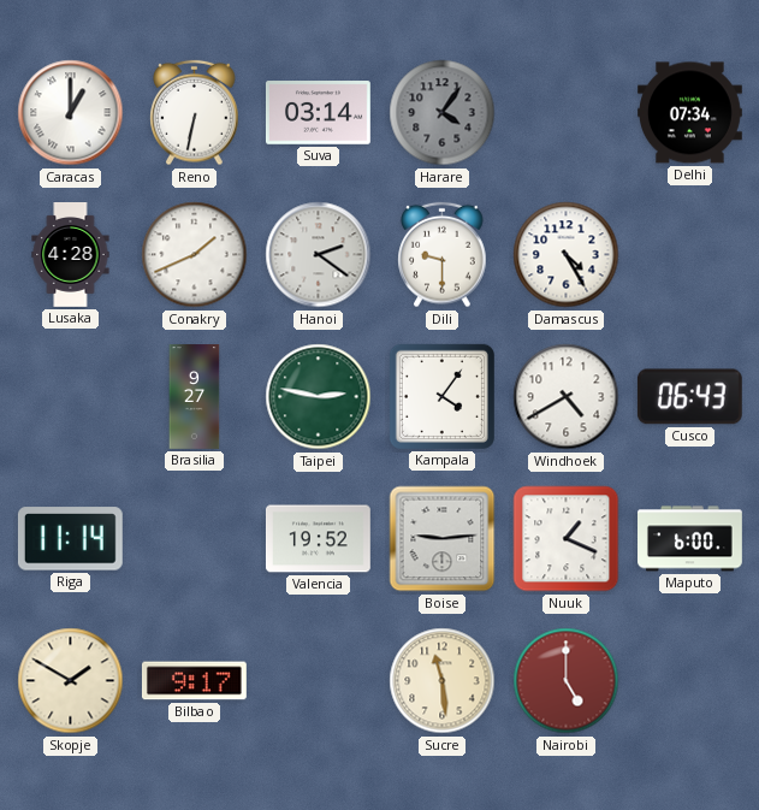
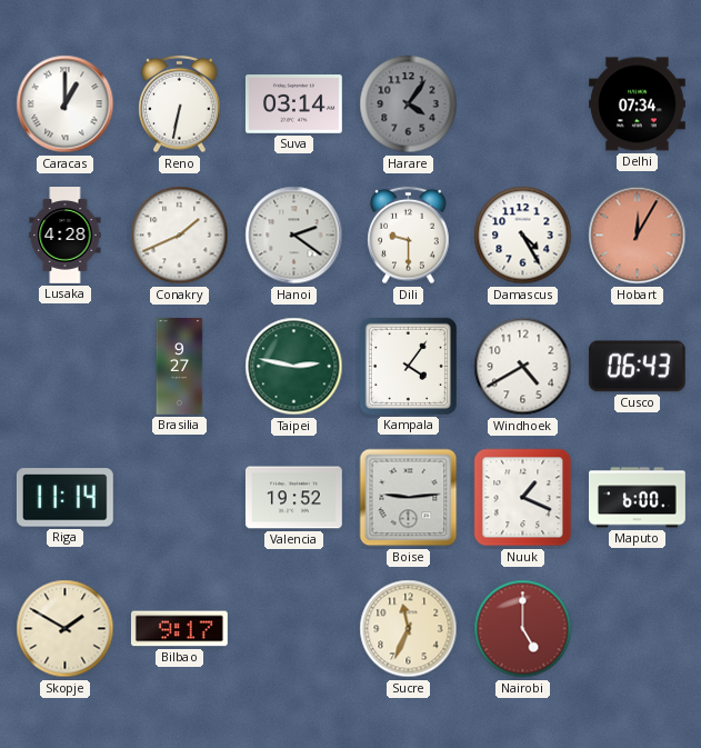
Hobart: none -> 12:05
Sucre: 11:29 -> 11:34
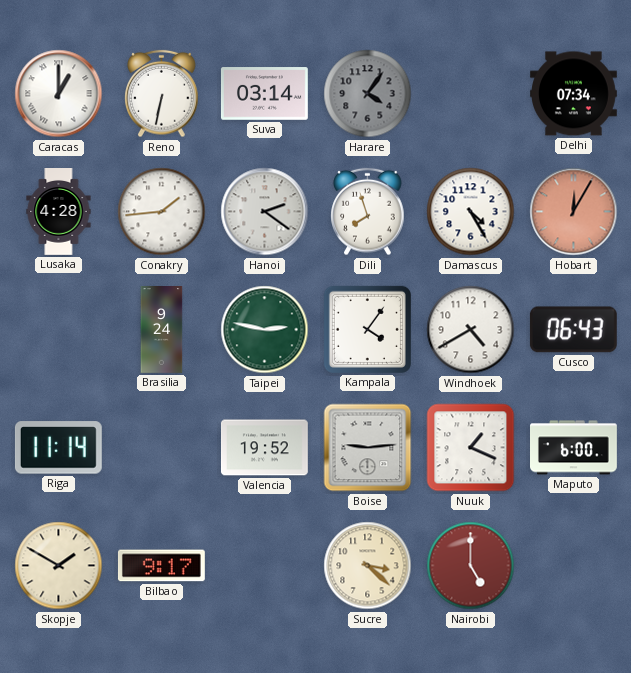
Conakry: 1:41 -> 1:44
Dili: 9:30 -> 7:57
Brasilia: 9:27 -> 9:24
Sucre: 11:34 -> 3:22
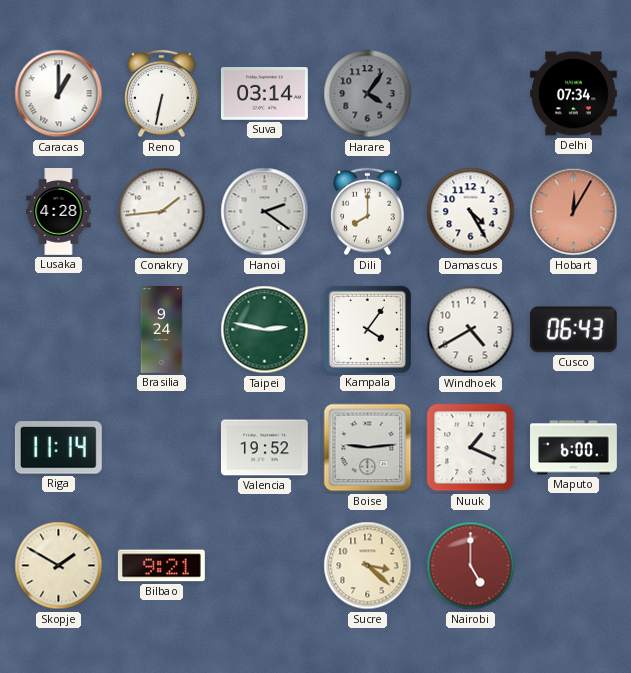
Dili: 7:57 -> 8:00
Bilbao: 9:17 -> 9:21
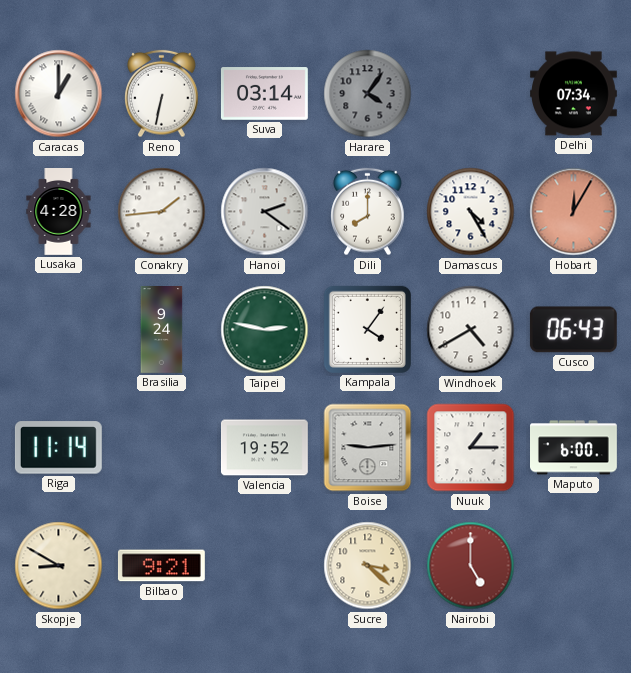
Nuuk: 1:19 -> 1:15
Skopje: 1:50 -> 8:50
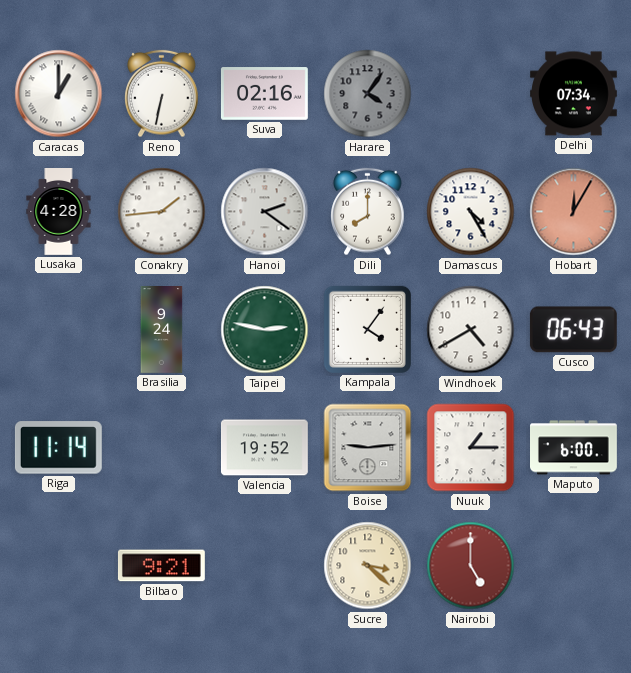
Suva: 03:14 -> 02:16
Skopje: 8:50 -> none
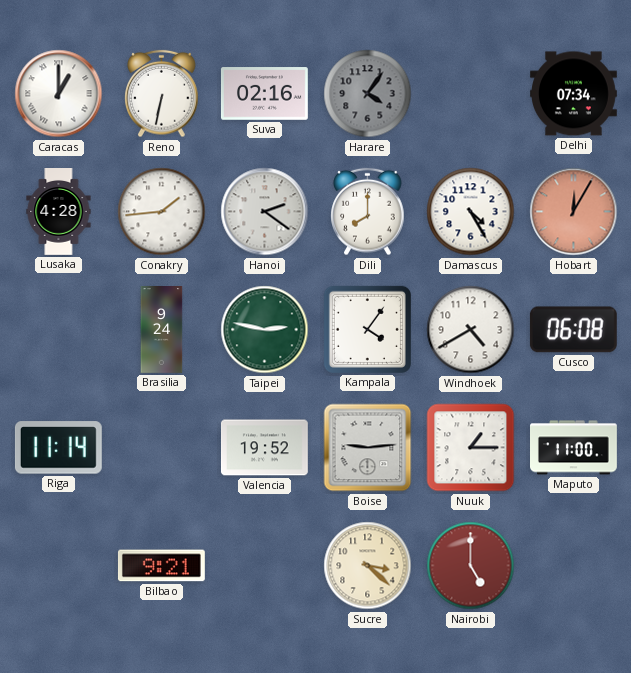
Cusco: 06:43 -> 06:08
Maputo: 6:00 -> 11:00
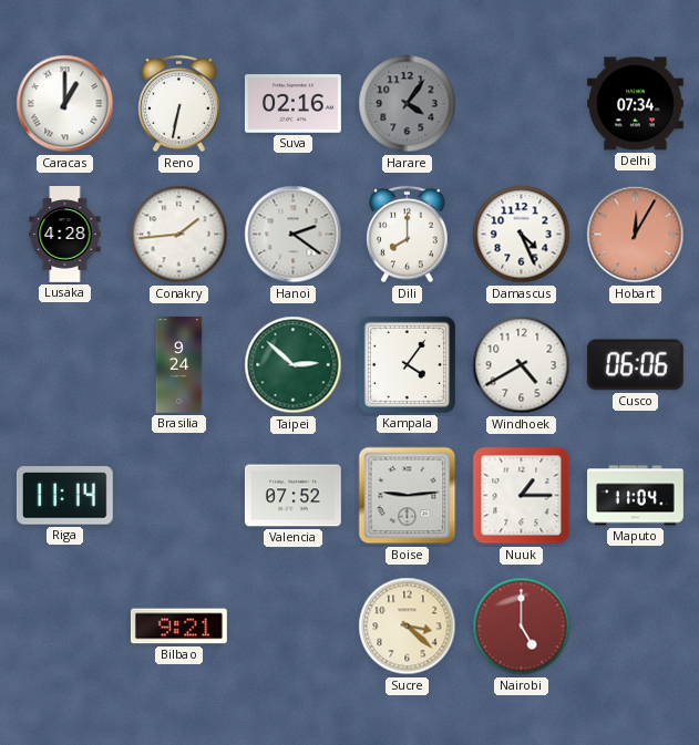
Damascus: 4:25 -> 4:26
Taipei: 2:47 -> 2:52
Cusco: 06:08 -> 06:06
Valencia: 19:52 -> 07:52
Maputo: 11:00 -> 11:04
